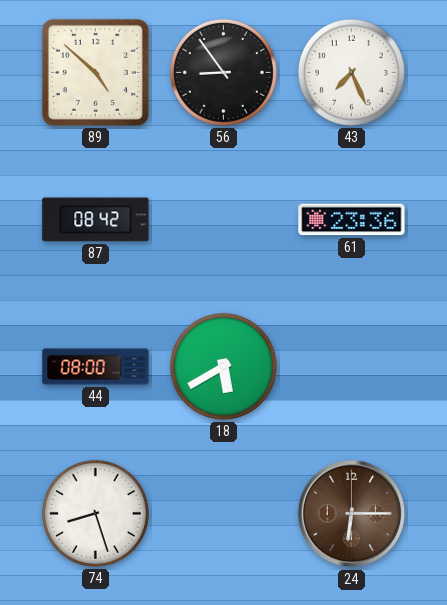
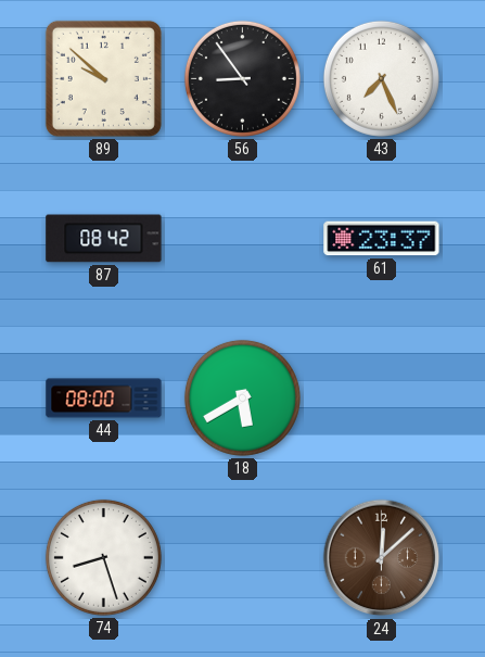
89: 4:52 -> 9:52
61: 23:36 -> 23:37
24: 6:15 -> 12:08
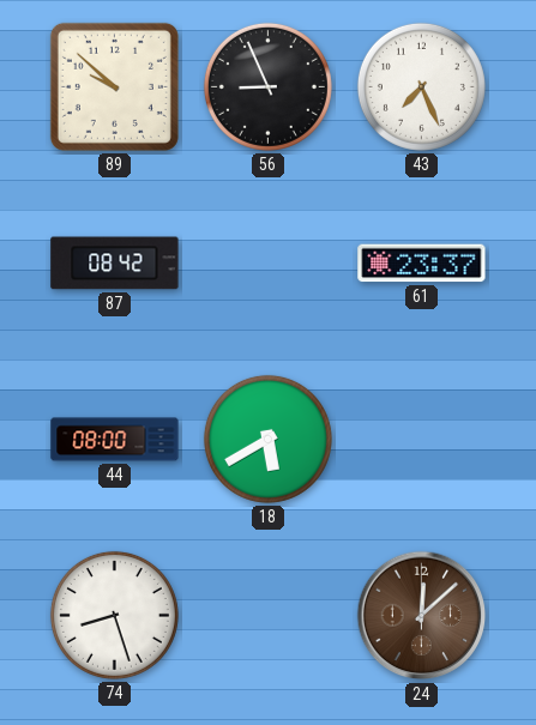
56: 8:54 -> 8:56
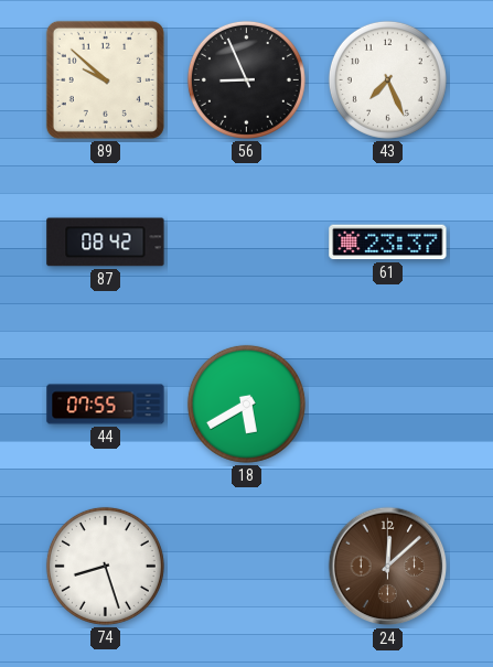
44: 08:00 -> 07:55
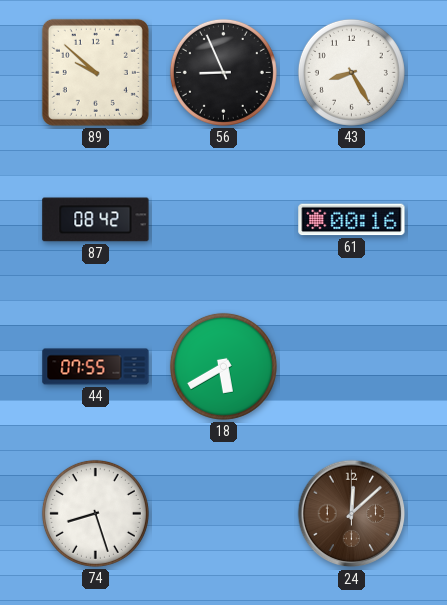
43: 7:26 -> 8:25
61: 23:37 -> 00:16
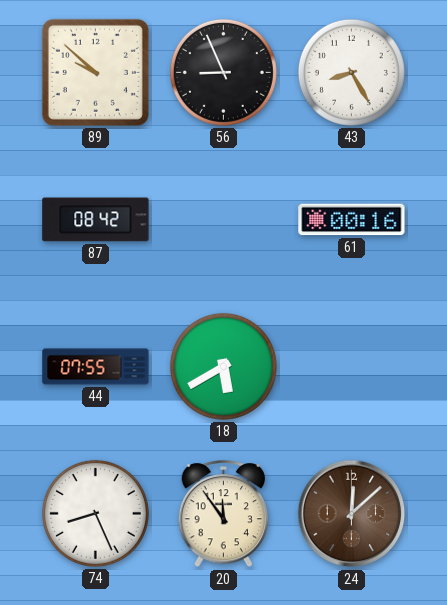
74: 8:27 -> 8:26
20: none -> 11:54
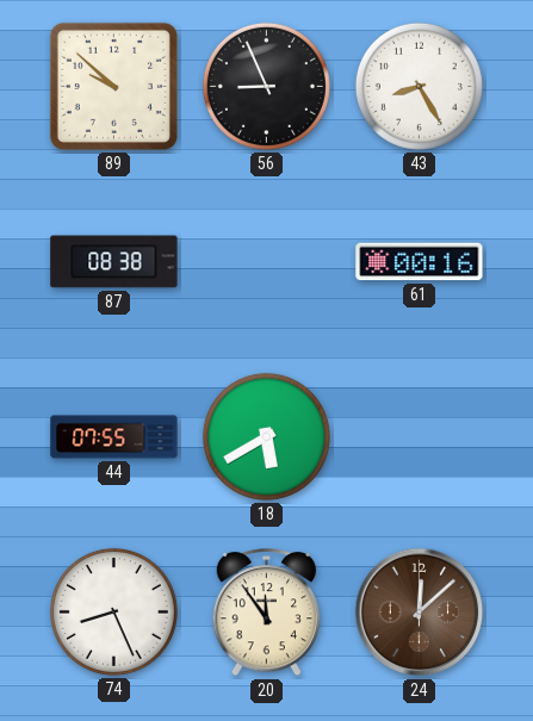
87: 08:42 -> 08:38
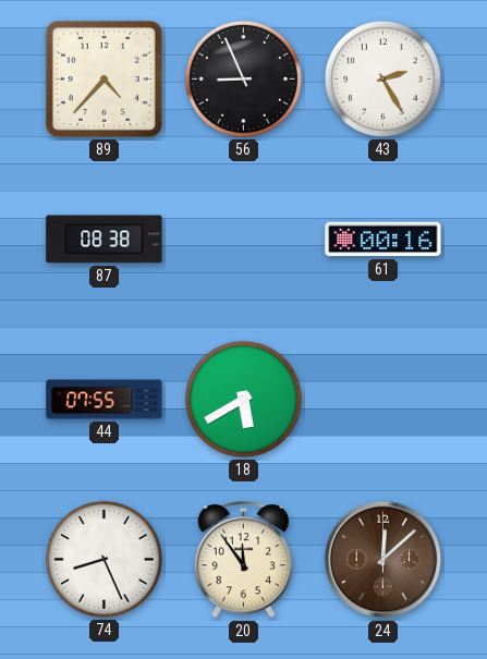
89: 9:52 -> 4:37
43: 8:25 -> 2:25
